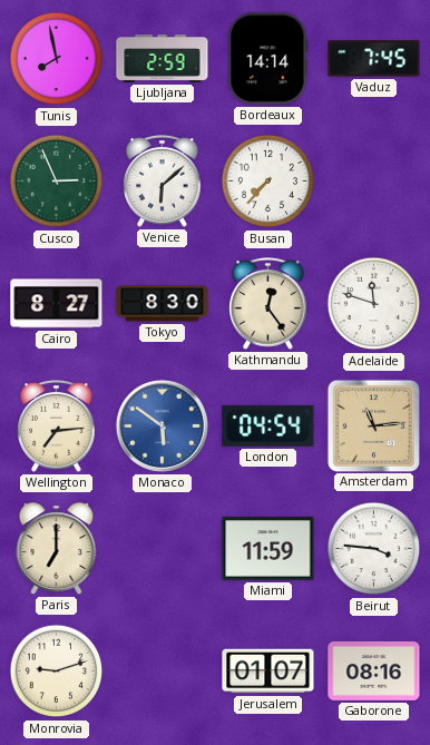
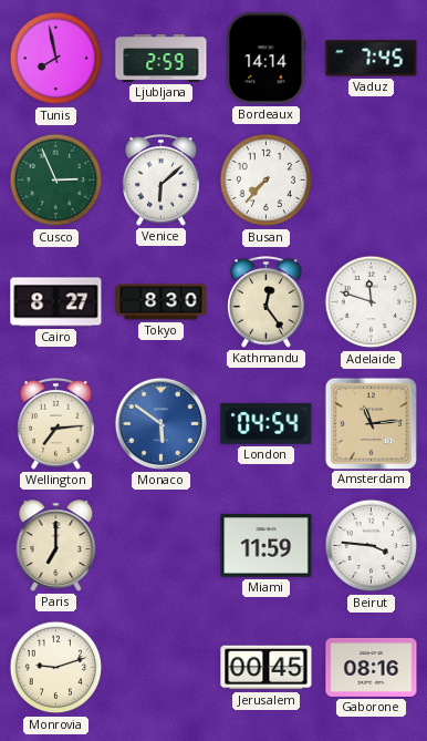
Jerusalem: 01:07 -> 00:45
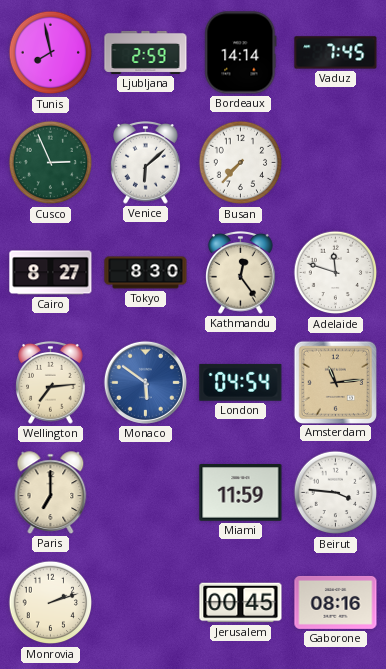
Monrovia: 9:12 -> 2:12
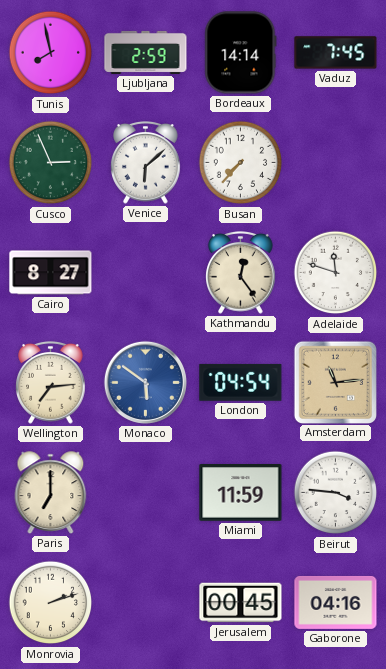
Tokyo: 8:30 -> none
Gaborone: 08:16 -> 04:16
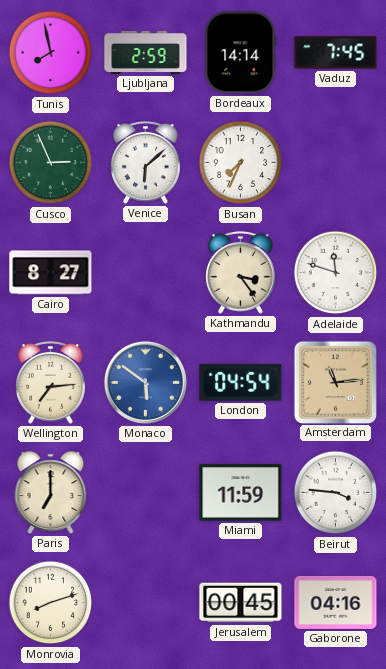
Busan: 7:37 -> 7:34
Kathmandu: 12:24 -> 3:24
Monrovia: 2:12 -> 8:12
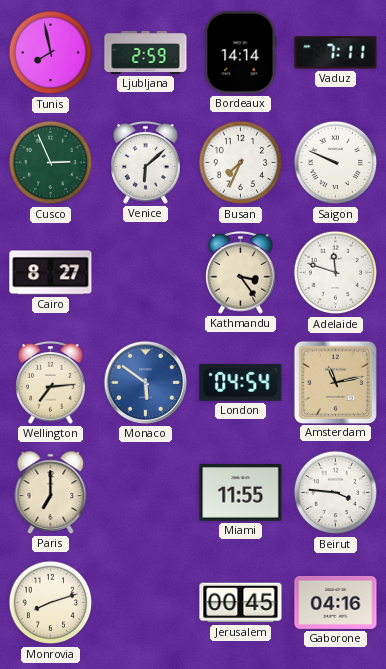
Vaduz: 7:45 -> 7:11
Saigon: none -> 9:49
Amsterdam: 11:14 -> 11:13
Miami: 11:59 -> 11:55
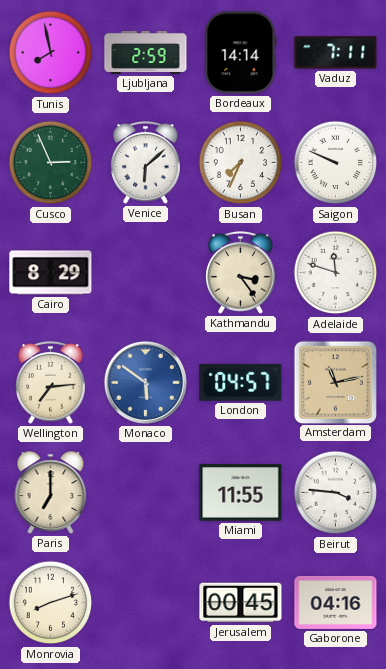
Cairo: 8:27 -> 8:29
London: 04:54 -> 04:57
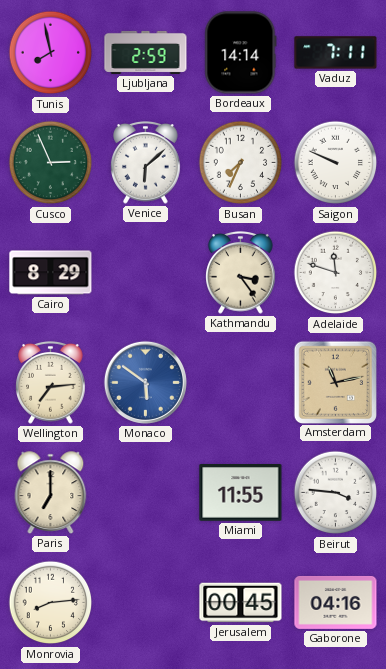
London: 04:57 -> none
Monrovia: 8:12 -> 8:14
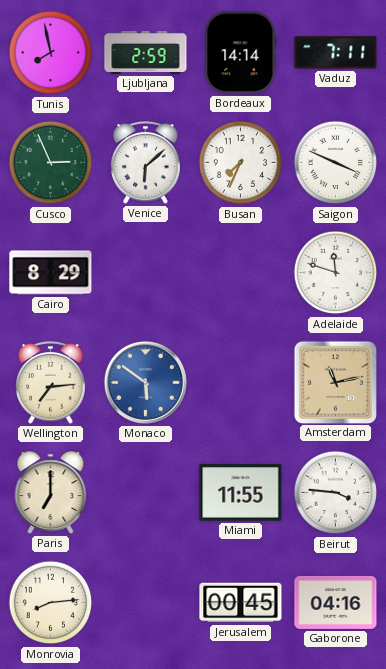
Saigon: 9:49 -> 3:49
Kathmandu: 3:24 -> none
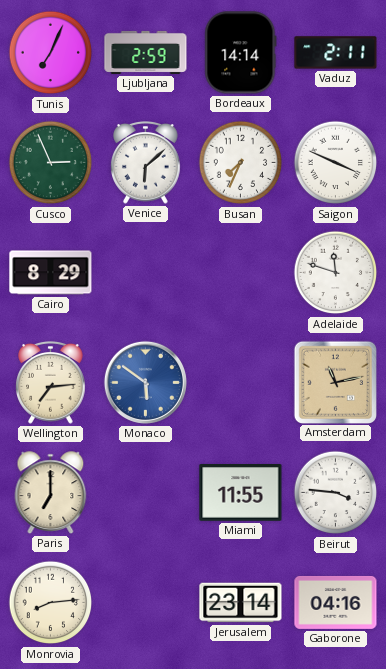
Tunis: 7:58 -> 7:04
Vaduz: 7:11 -> 2:11
Jerusalem: 00:45 -> 23:14
